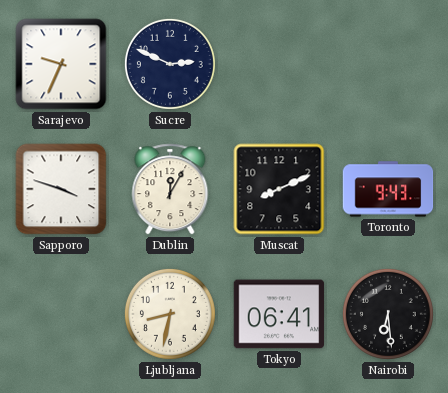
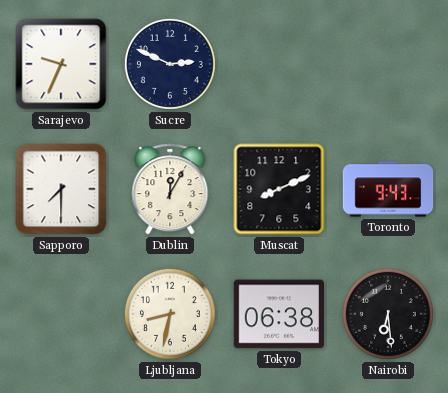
Sapporo: 3:48 -> 7:30
Tokyo: 06:41 -> 06:38
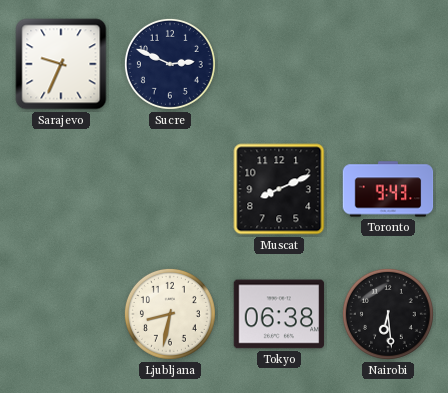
Sapporo: 7:30 -> none
Dublin: 12:05 -> none
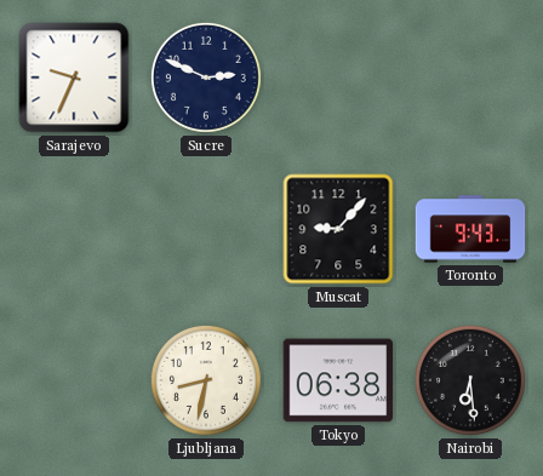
Muscat: 8:11 -> 9:07
